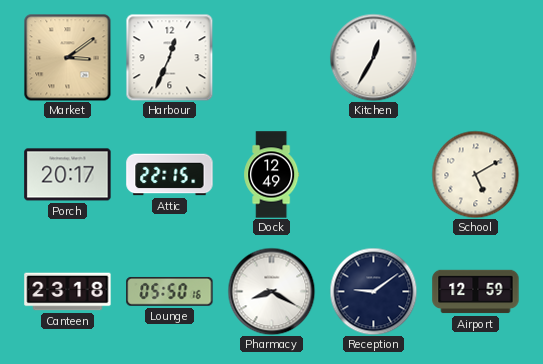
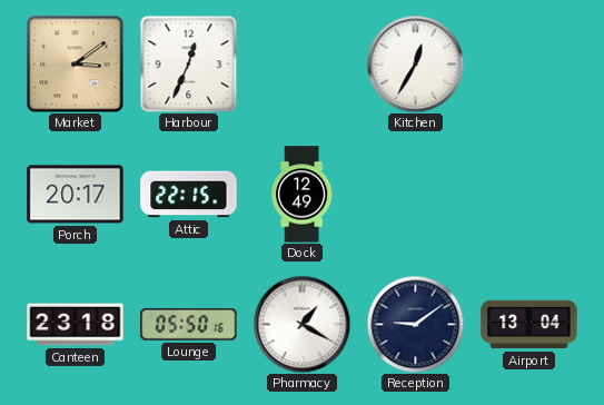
School: 5:10 -> none
Pharmacy: 8:20 -> 1:20
Airport: 12:59 -> 13:04
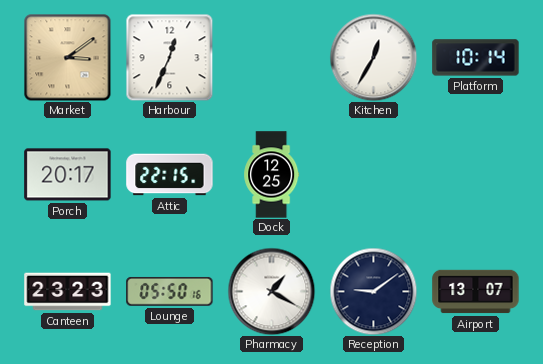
Platform: none -> 10:14
Dock: 12:49 -> 12:25
Canteen: 23:18 -> 23:23
Airport: 13:04 -> 13:07
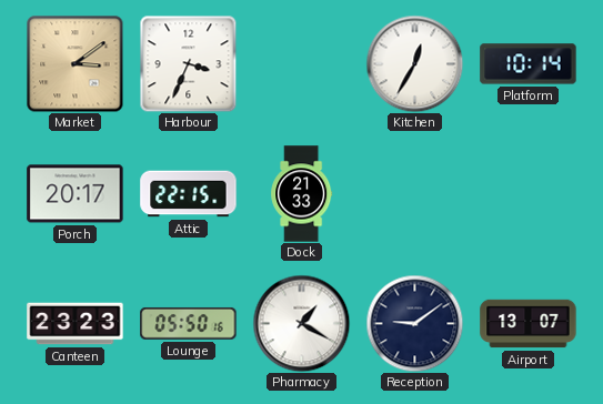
Harbour: 12:34 -> 3:34
Dock: 12:25 -> 21:33
